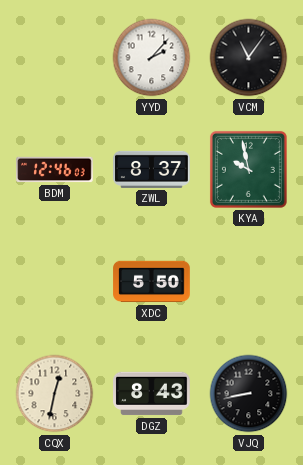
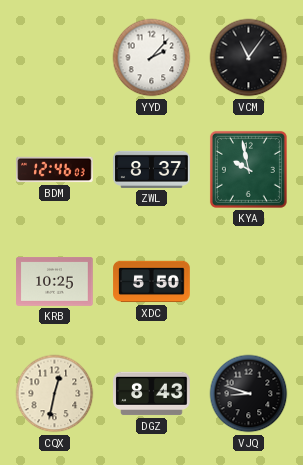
KRB: none -> 10:25
VJQ: 8:43 -> 8:48
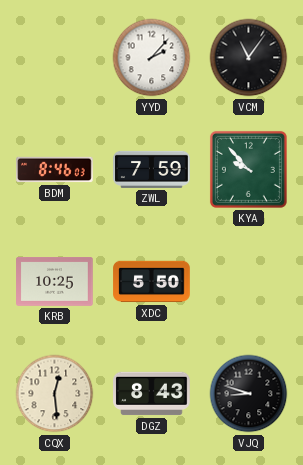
BDM: 12:46 -> 8:46
ZWL: 8:37 -> 7:59
KYA: 9:58 -> 9:53
CQX: 12:32 -> 12:29
